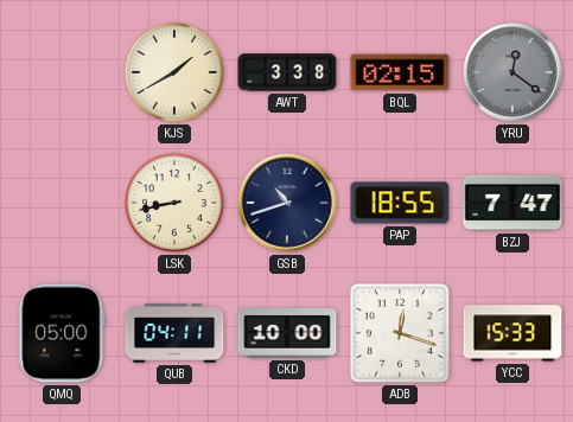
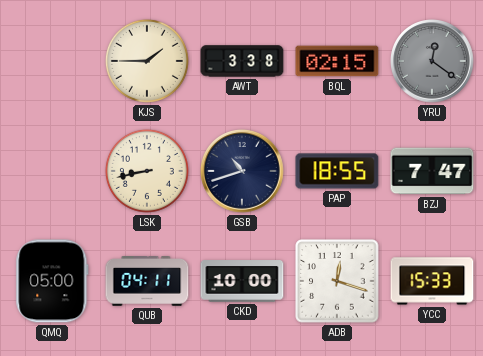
KJS: 1:40 -> 1:45
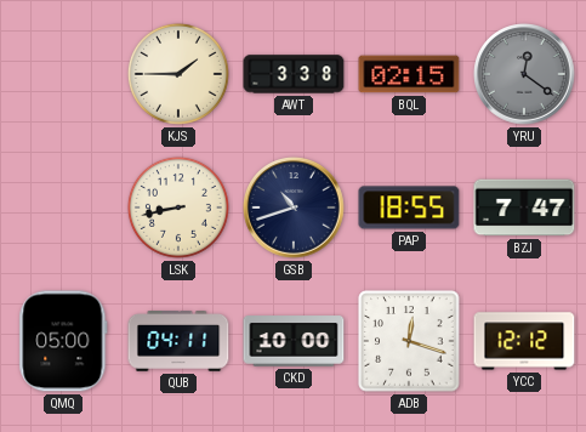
YCC: 15:33 -> 12:12
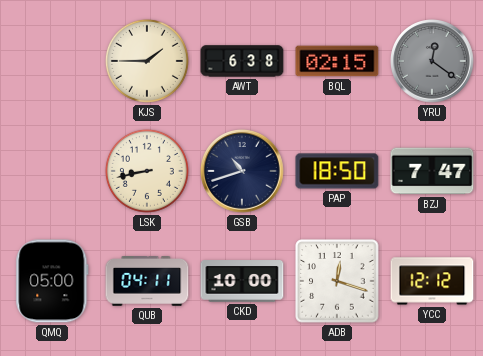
AWT: 3:38 -> 6:38
PAP: 18:55 -> 18:50
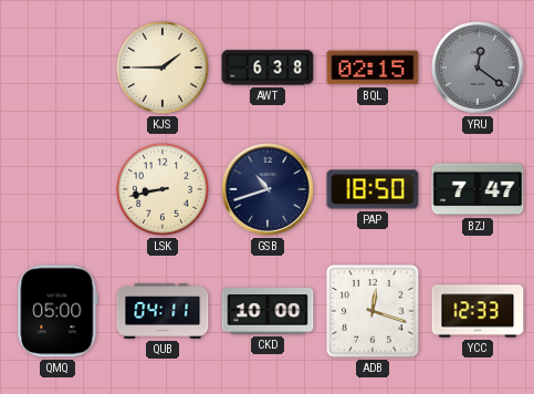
YCC: 12:12 -> 12:33
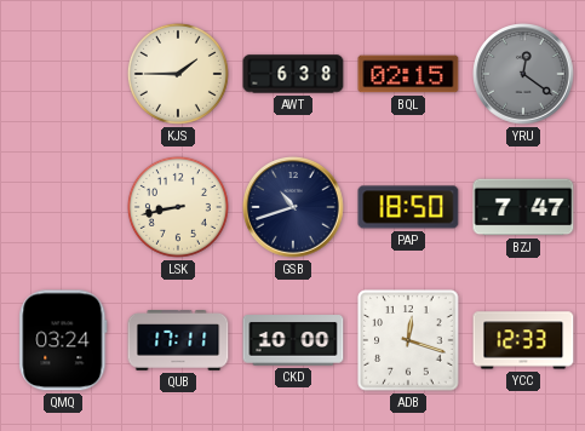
QMQ: 05:00 -> 03:24
QUB: 04:11 -> 17:11
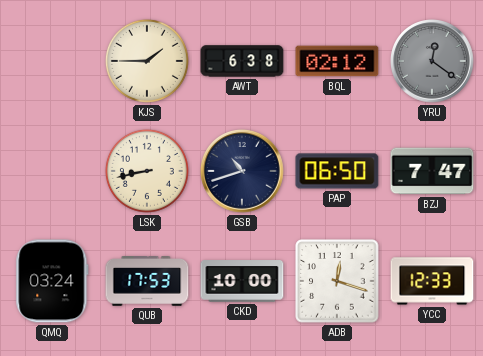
BQL: 02:15 -> 02:12
PAP: 18:50 -> 06:50
QUB: 17:11 -> 17:53
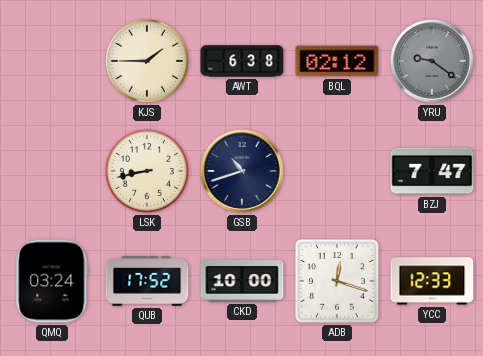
YRU: 12:21 -> 9:21
PAP: 06:50 -> none
QUB: 17:53 -> 17:52
